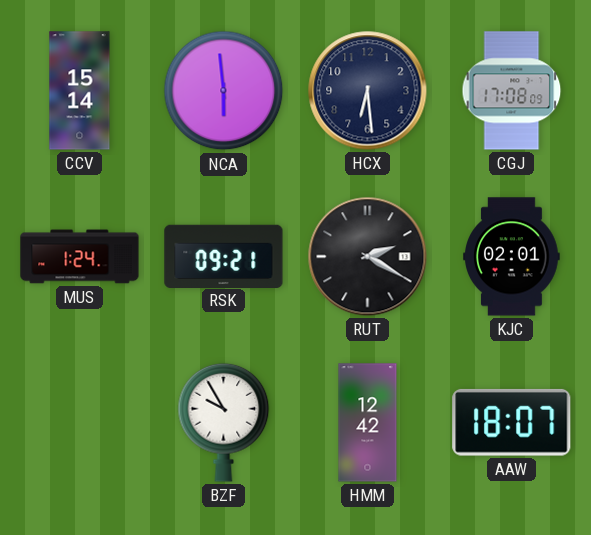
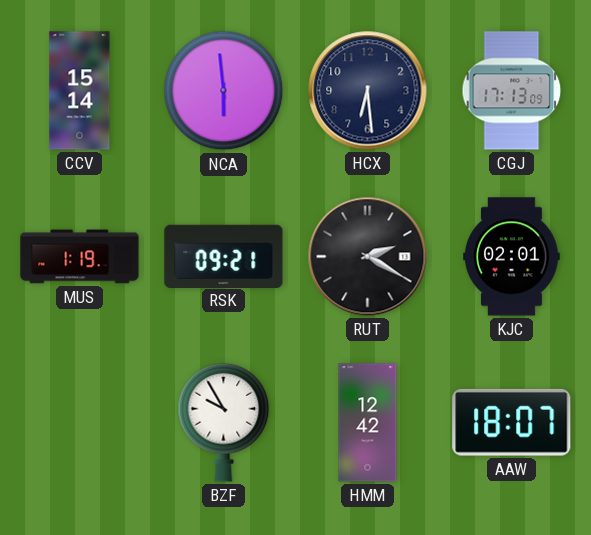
CGJ: 17:08 -> 17:13
MUS: 1:24 -> 1:19
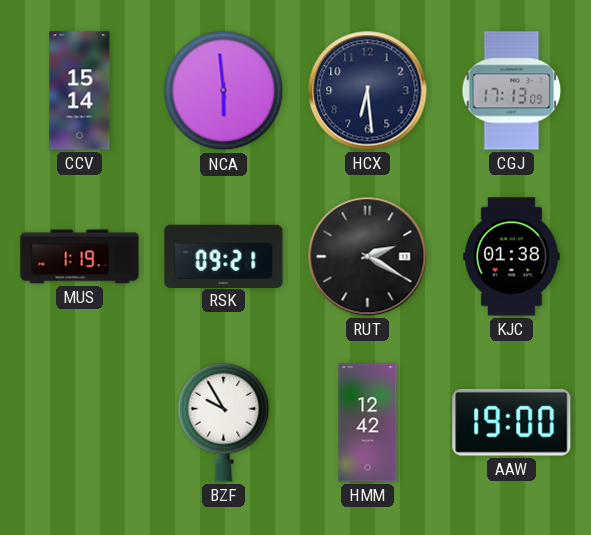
KJC: 02:01 -> 01:38
AAW: 18:07 -> 19:00
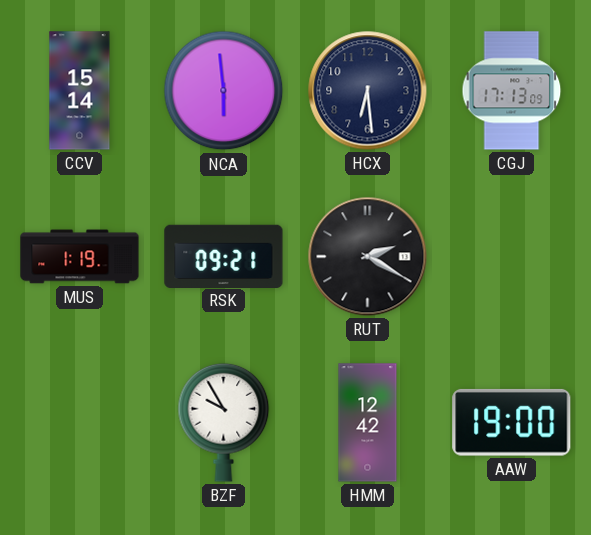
KJC: 01:38 -> none
